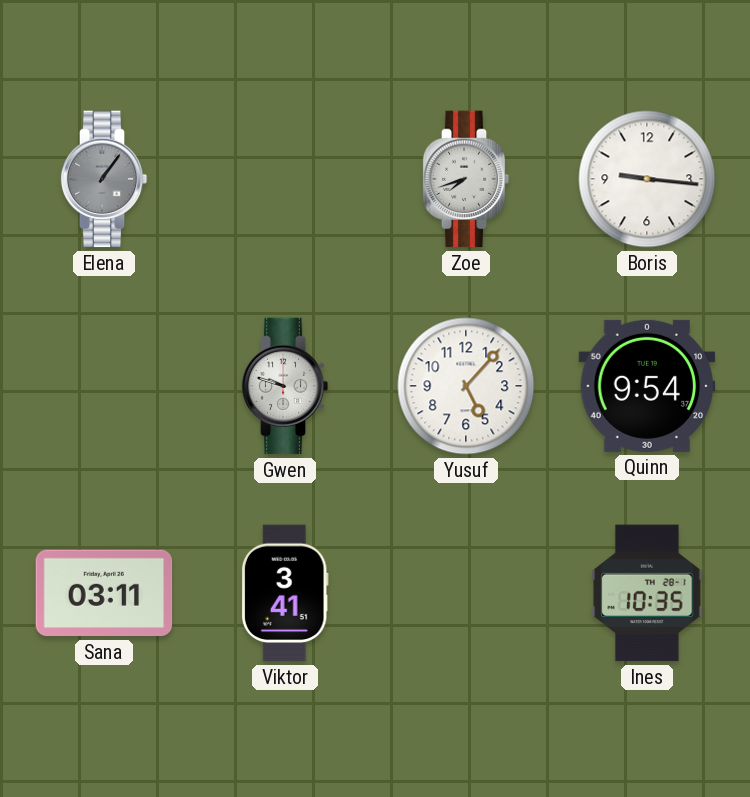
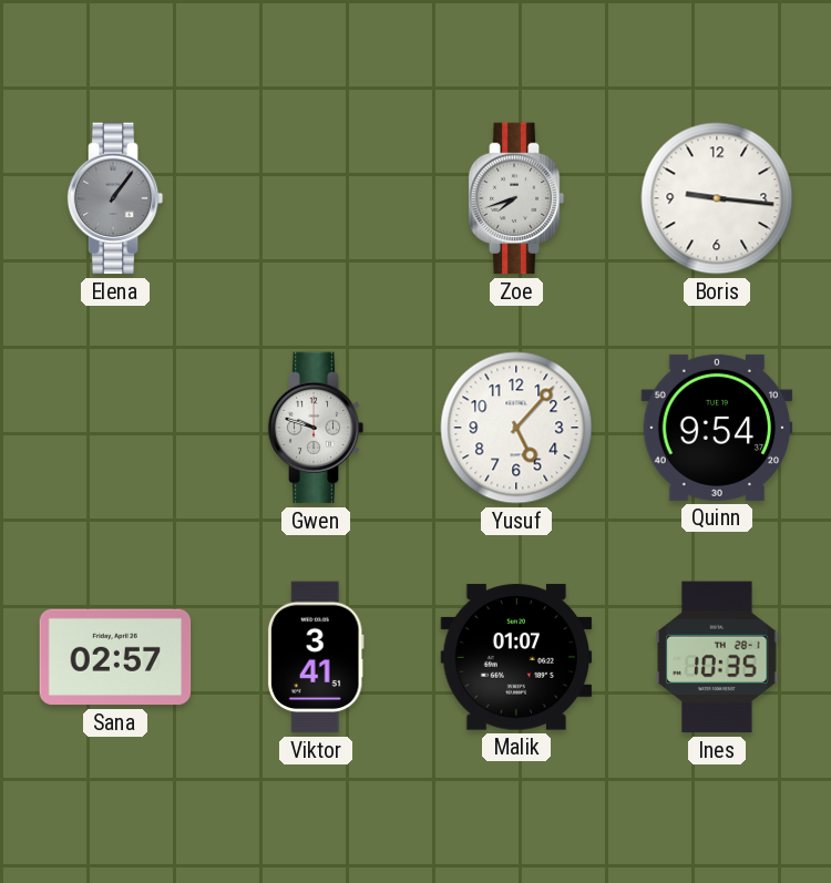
Sana: 03:11 -> 02:57
Malik: none -> 01:07
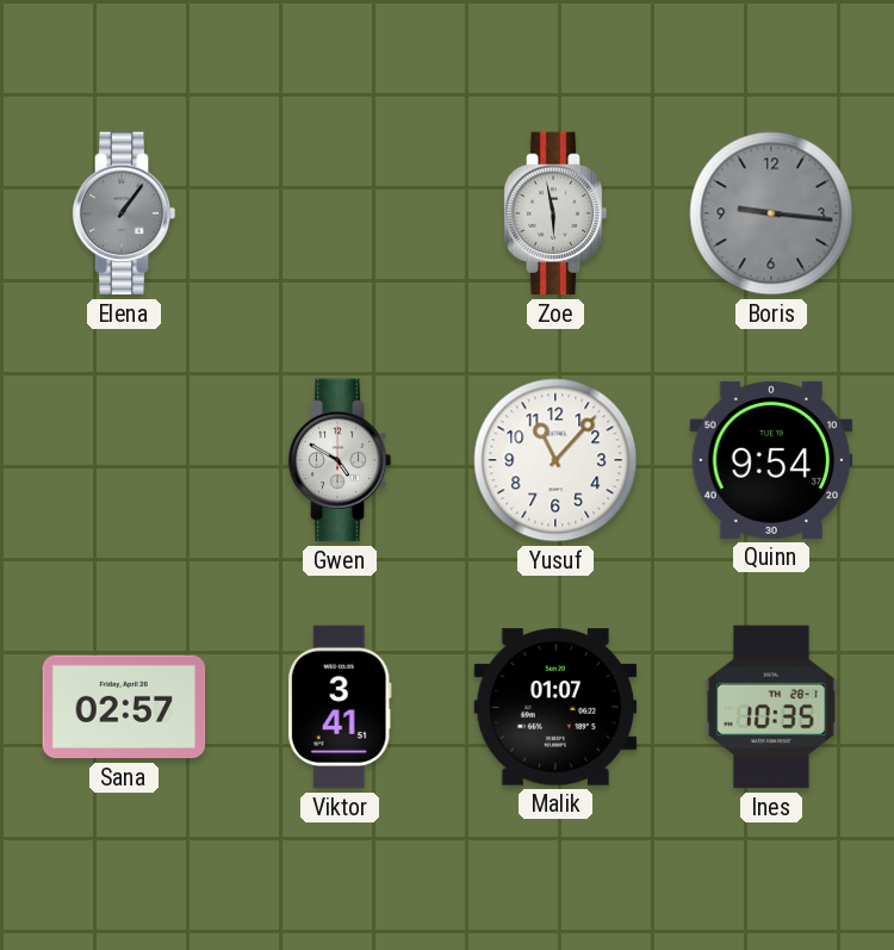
Zoe: 7:42 -> 5:58
Boris dial: white -> grey
Gwen: 9:48 -> 4:50
Yusuf: 5:07 -> 11:07
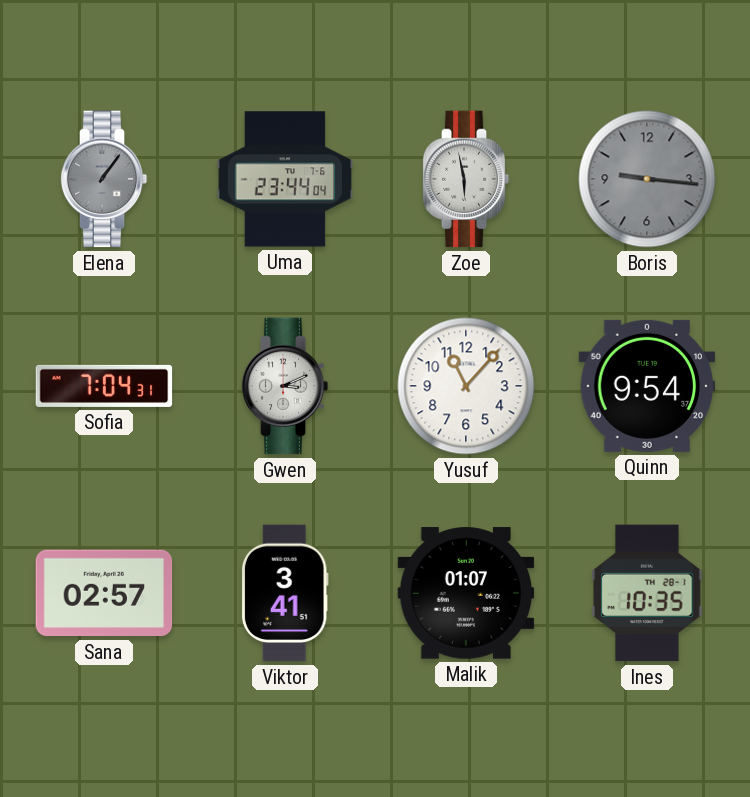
Uma: none -> 23:44
Sofia: none -> 7:04
Gwen: 4:50 -> 3:11
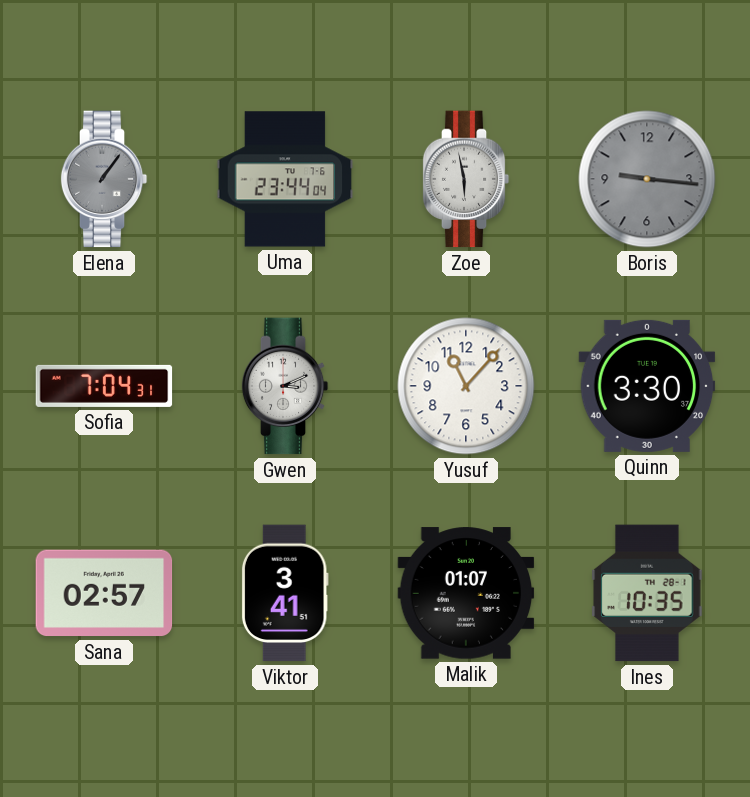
Quinn: 9:54 -> 3:30
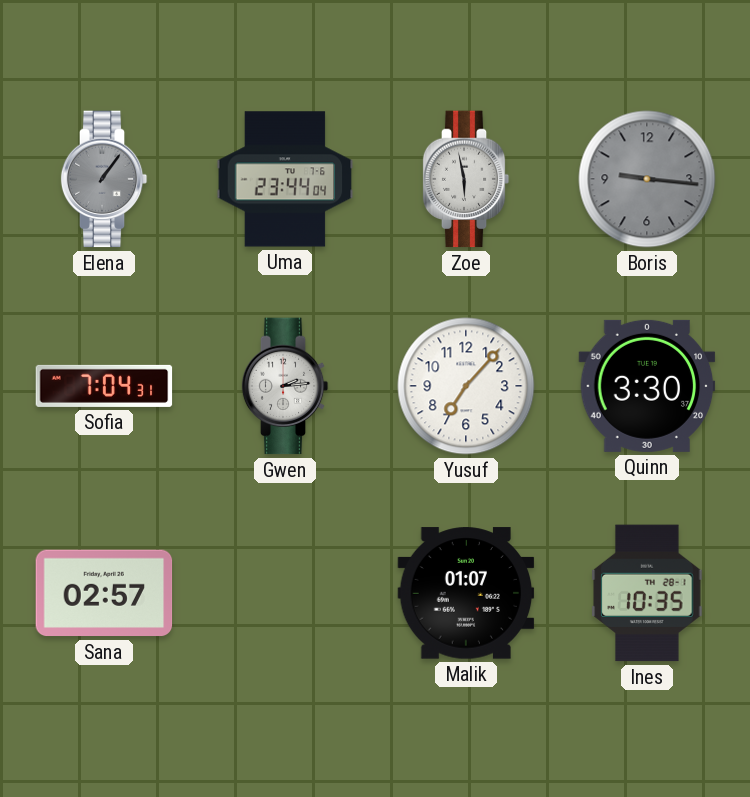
Gwen: 3:11 -> 2:14
Yusuf: 11:07 -> 7:07
Viktor: 3:41 -> none
